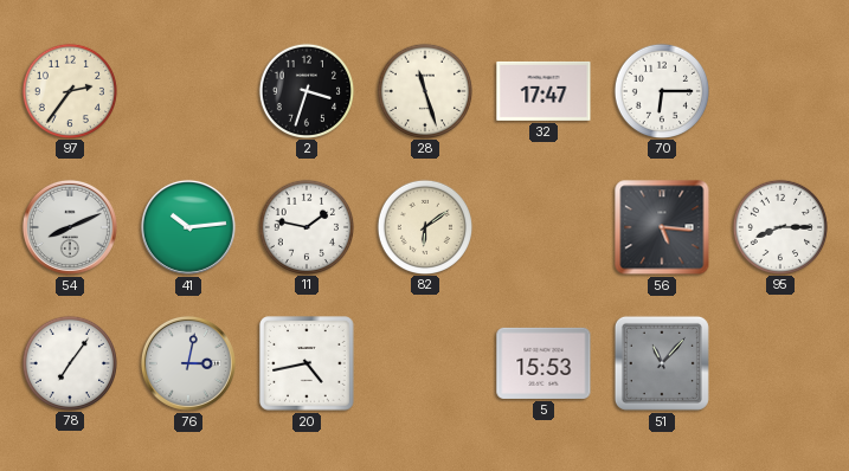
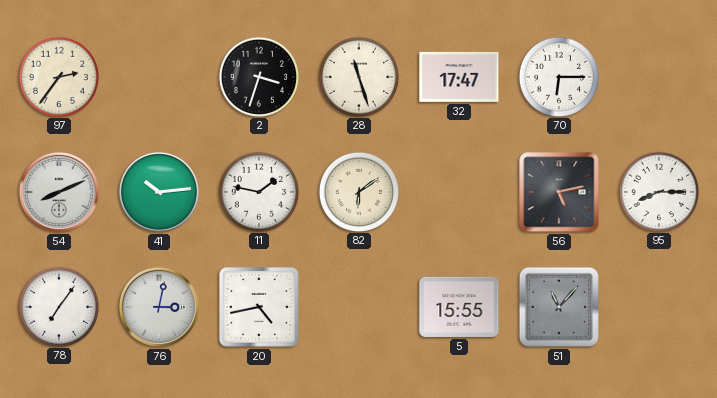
56: 5:16 -> 5:13
5: 15:53 -> 15:55
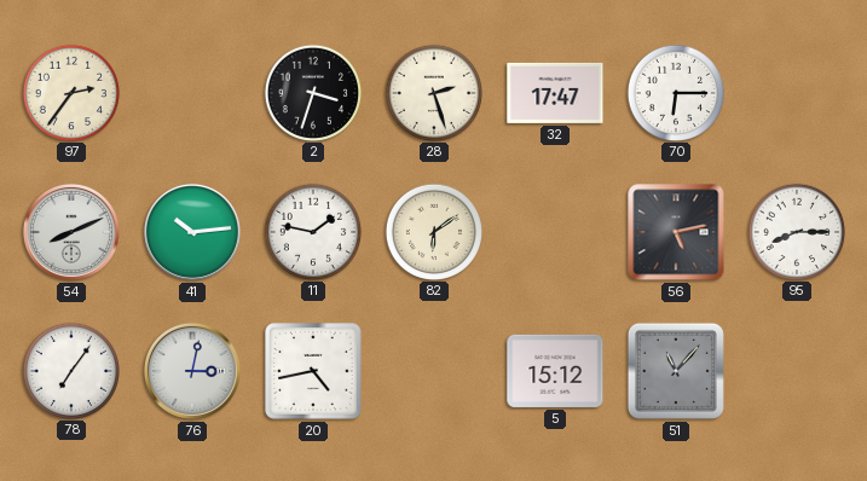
28: 11:27 -> 2:27
5: 15:55 -> 15:12
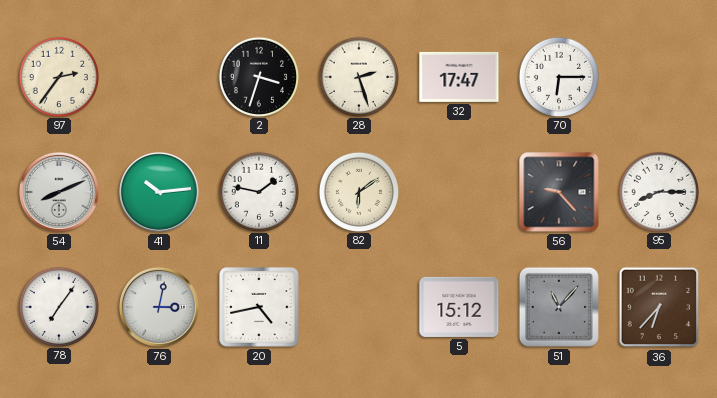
56: 5:13 -> 9:23
36: none -> 6:37
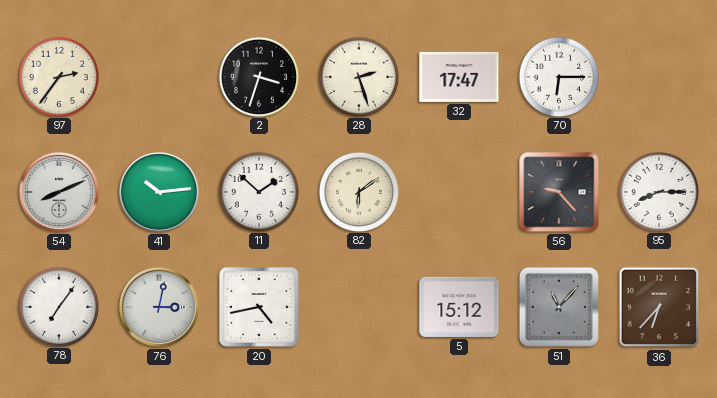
11: 1:47 -> 1:52
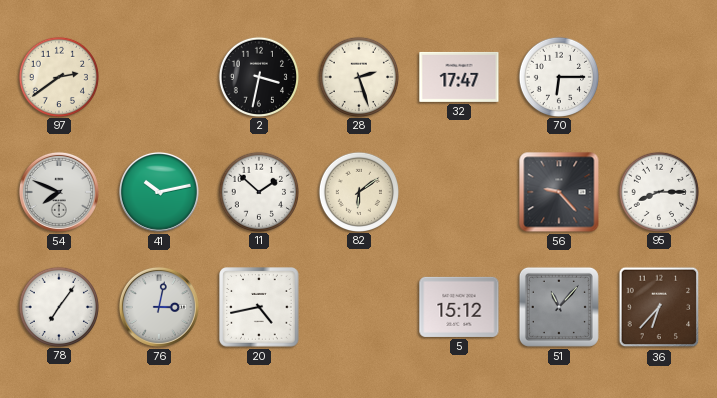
97: 2:36 -> 2:39
2: 3:33 -> 3:32
54: 8:11 -> 7:49
41: 10:14 -> 10:13
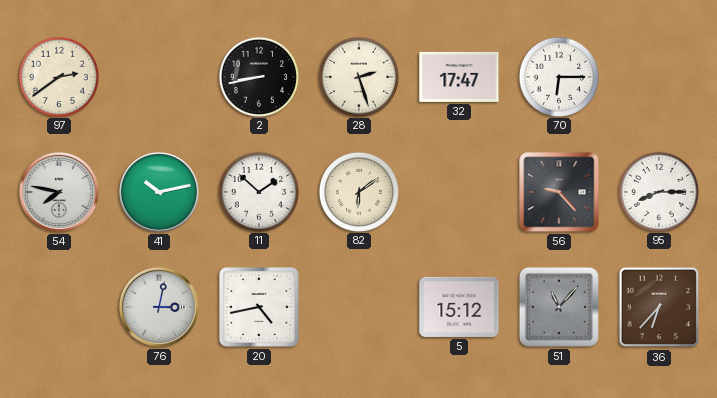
2: 3:32 -> 8:43
54: 7:49 -> 7:47
78: 7:06 -> none
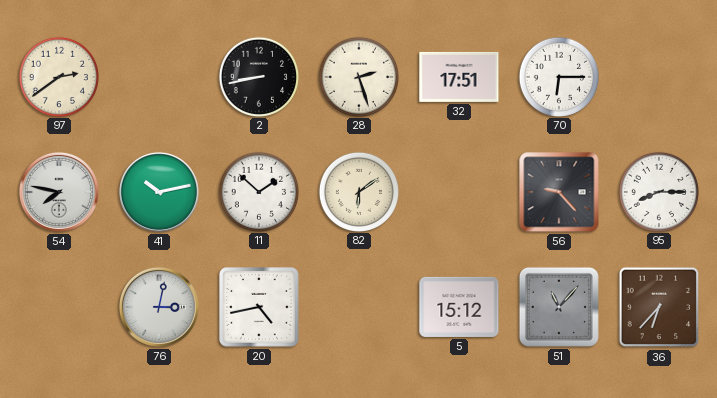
32: 17:47 -> 17:51
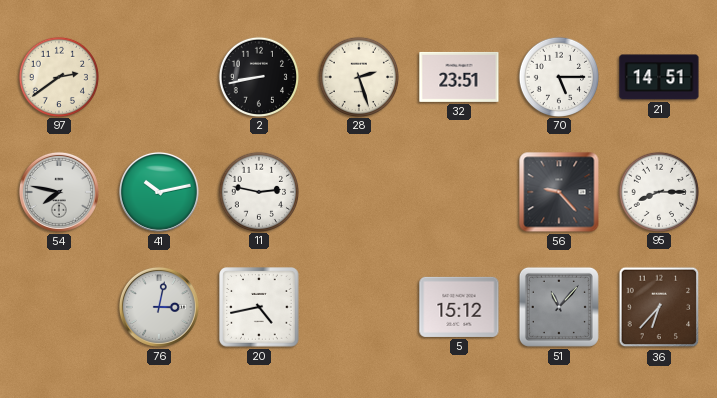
32: 17:51 -> 23:51
70: 6:15 -> 5:15
21: none -> 14:51
11: 1:52 -> 2:47
82: 6:09 -> none
